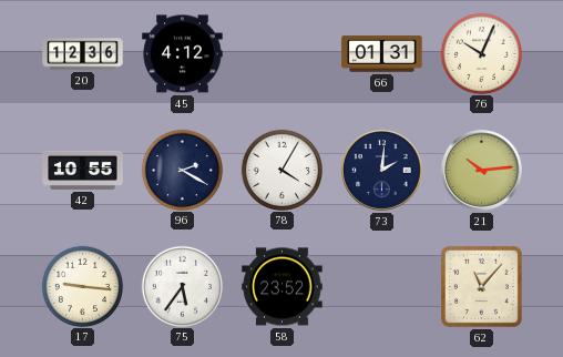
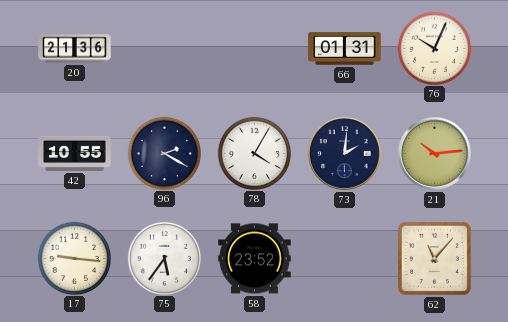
20: 12:36 -> 21:36
45: 4:12 -> none
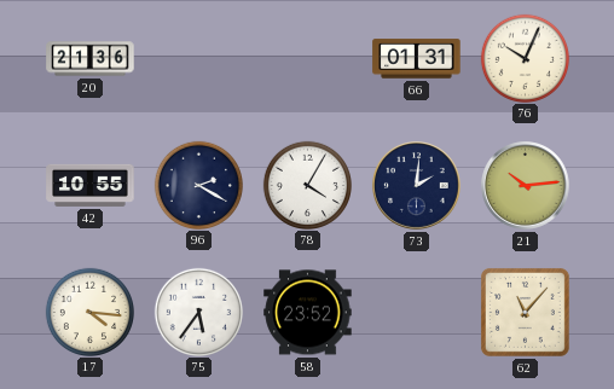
17: 9:16 -> 4:16
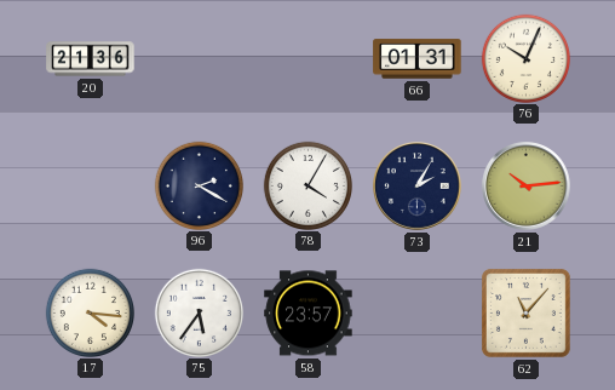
42: 10:55 -> none
73: 2:01 -> 2:05
58: 23:52 -> 23:57
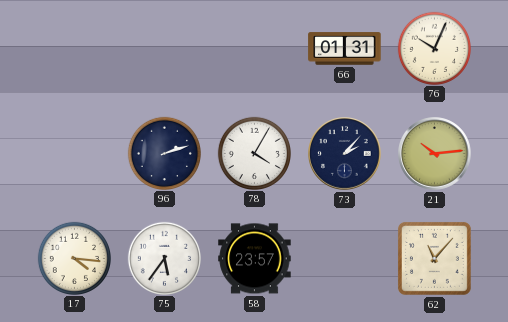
20: 21:36 -> none
96: 2:20 -> 2:12
73: 2:05 -> 2:07
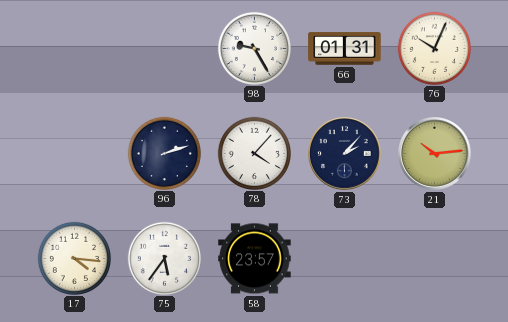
98: none -> 9:25
78: 4:05 -> 4:07
62: 11:07 -> none
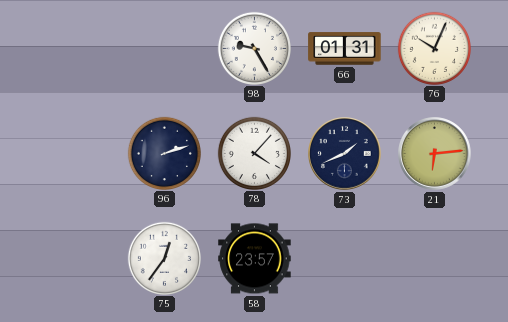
73: 2:07 -> 1:41
21: 10:14 -> 6:14
17: 4:16 -> none
75: 5:36 -> 12:36
